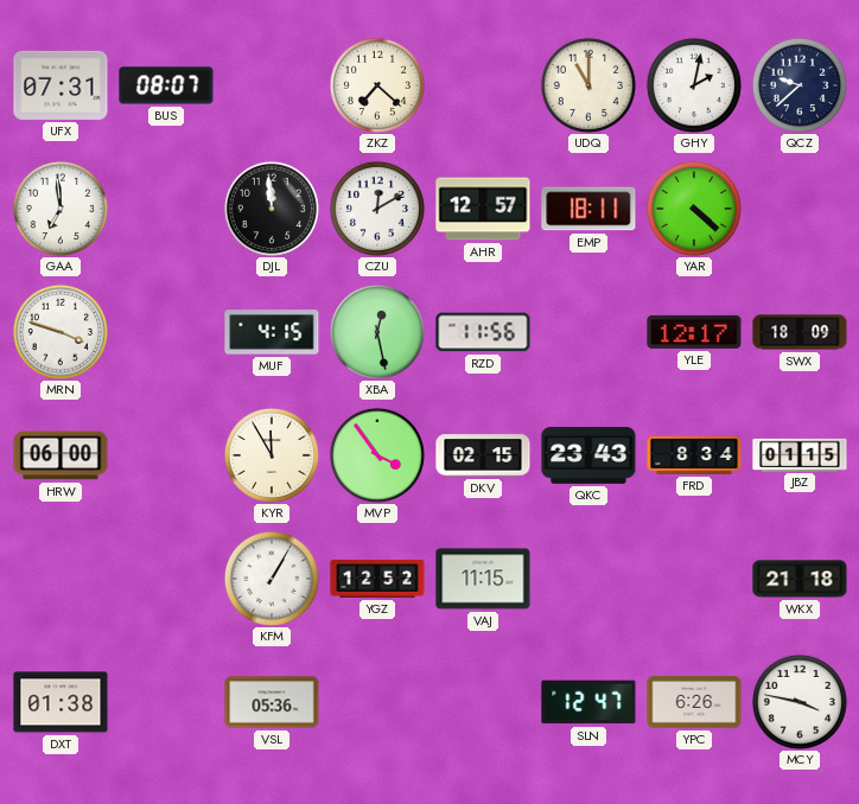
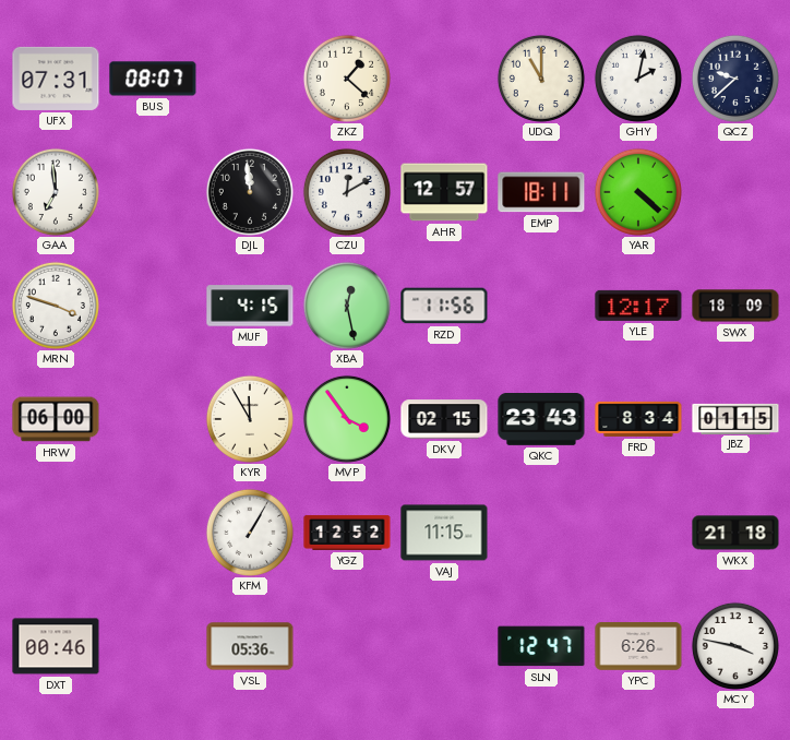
ZKZ: 7:22 -> 1:22
DXT: 01:38 -> 00:46
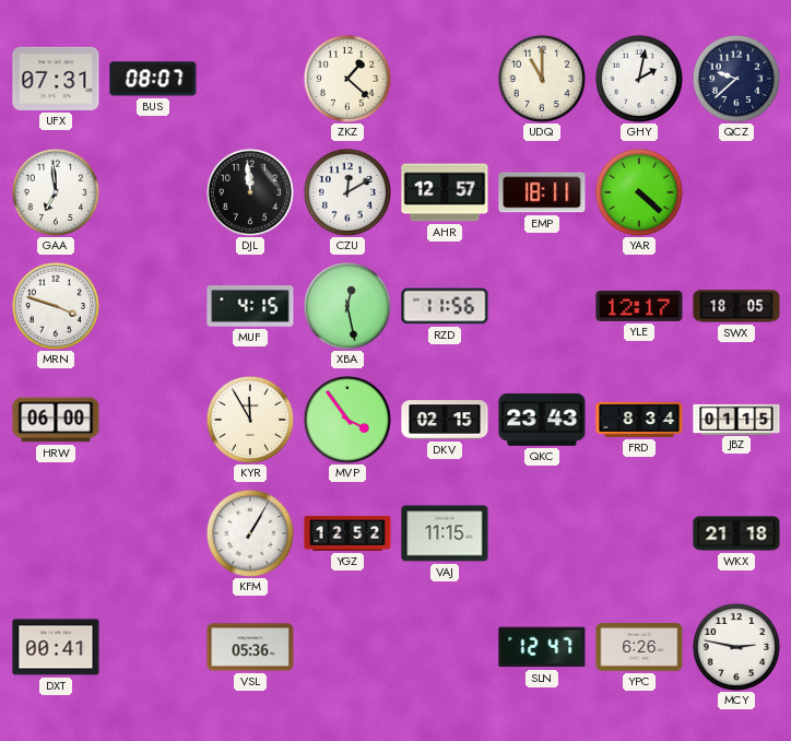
SWX: 18:09 -> 18:05
DXT: 00:46 -> 00:41
MCY: 3:47 -> 2:47
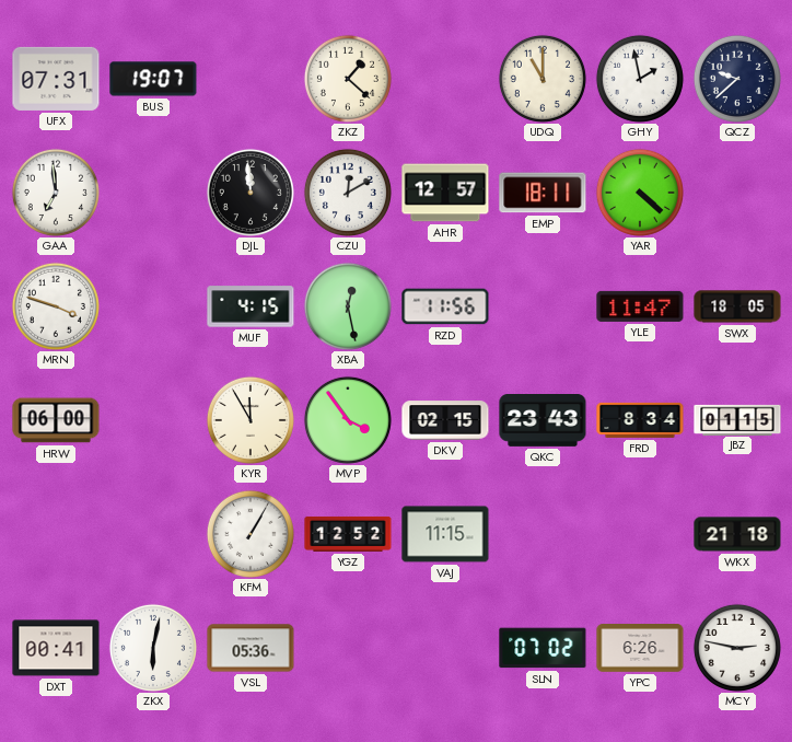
BUS: 08:07 -> 19:07
GHY: 2:02 -> 1:58
YLE: 12:17 -> 11:47
ZKX: none -> 6:02
SLN: 12:47 -> 07:02
